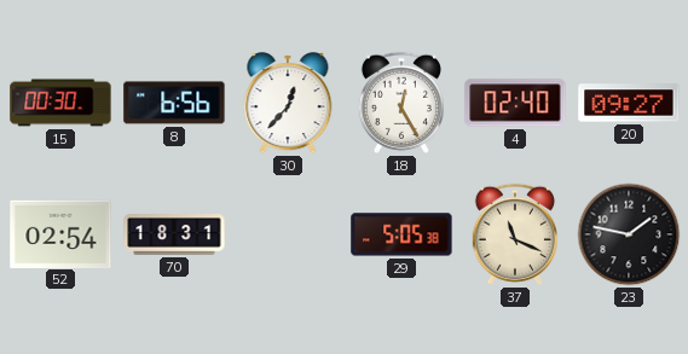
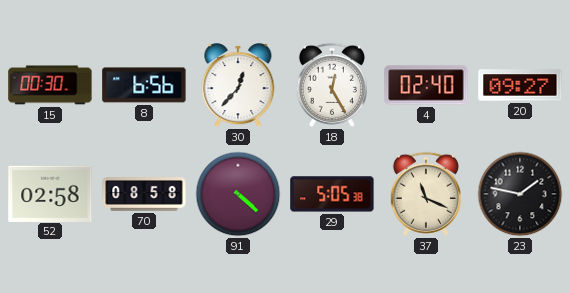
52: 02:54 -> 02:58
70: 18:31 -> 08:58
91: none -> 4:22
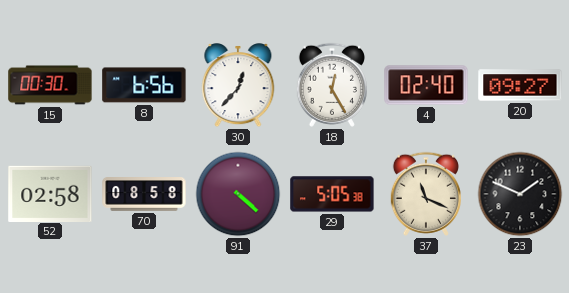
23: 1:47 -> 1:49
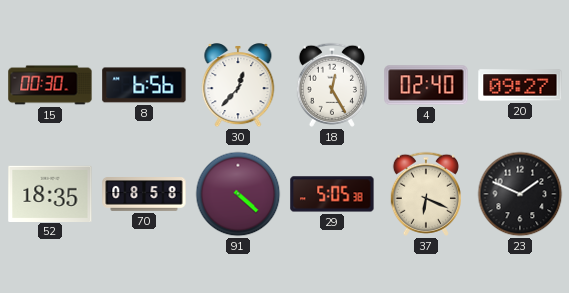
52: 02:58 -> 18:35
37: 11:19 -> 6:19
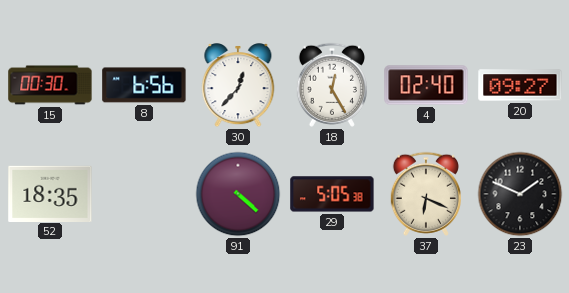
70: 08:58 -> none
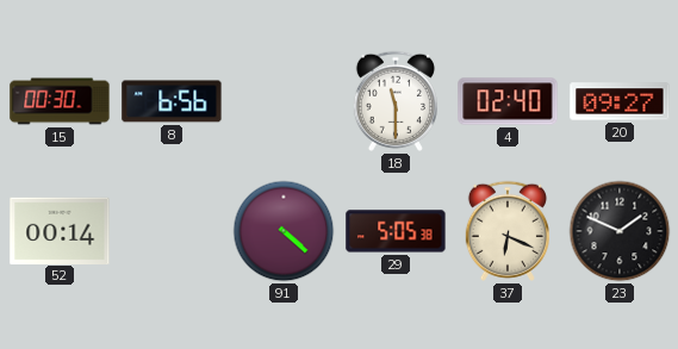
30: 12:37 -> none
18: 12:25 -> 11:30
52: 18:35 -> 00:14
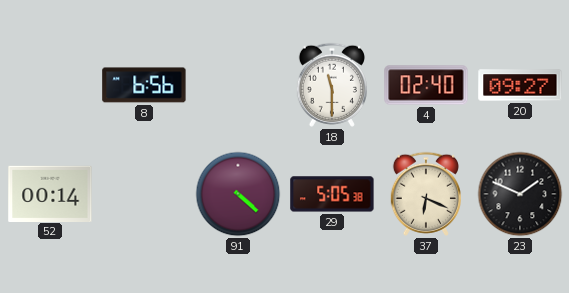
15: 00:30 -> none
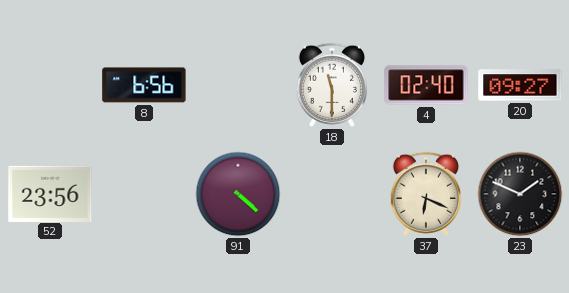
52: 00:14 -> 23:56
29: 5:05 -> none
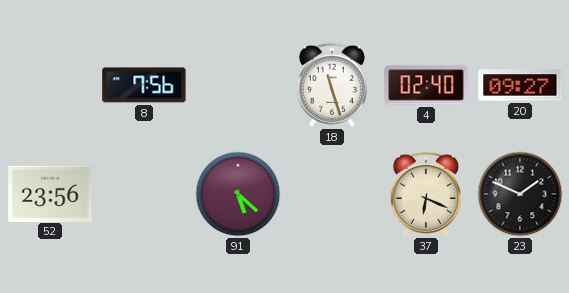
8: 6:56 -> 7:56
18: 11:30 -> 11:27
91: 4:22 -> 5:22
